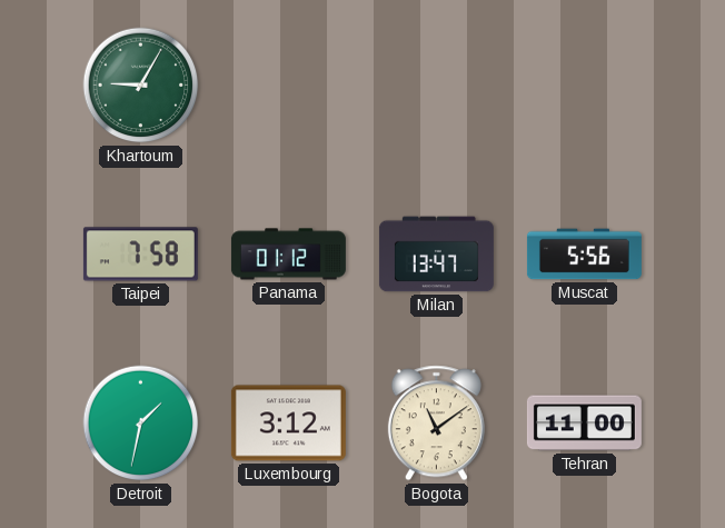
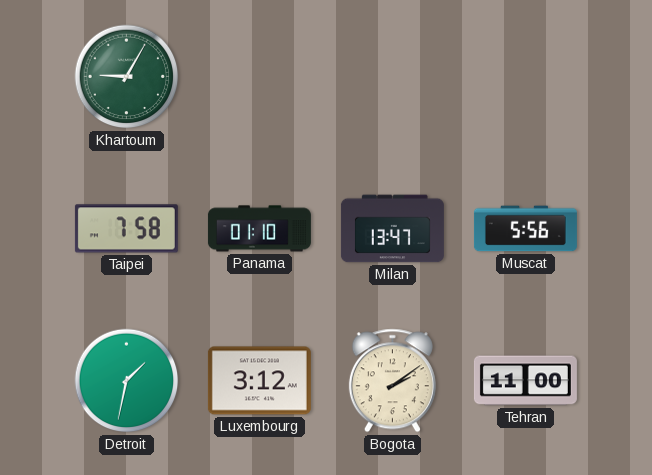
Panama: 01:12 -> 01:10
Bogota: 11:09 -> 2:09
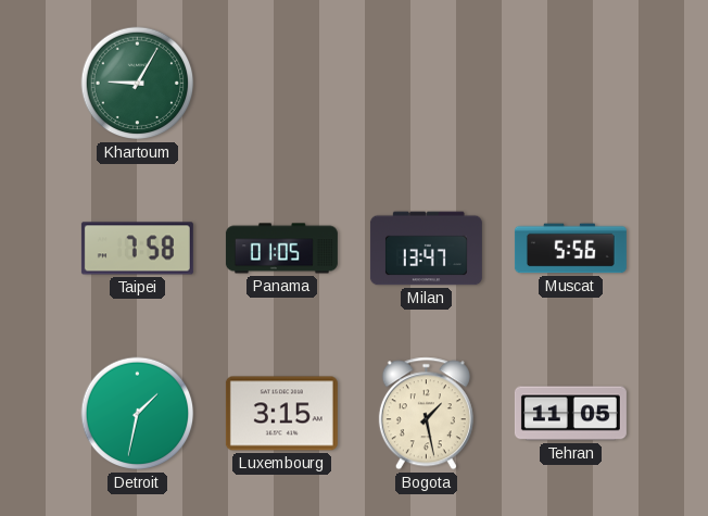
Panama: 01:10 -> 01:05
Luxembourg: 3:12 -> 3:15
Bogota: 2:09 -> 1:28
Tehran: 11:00 -> 11:05
